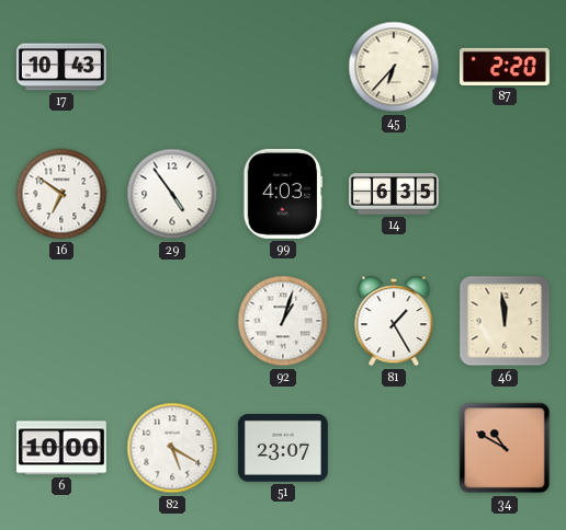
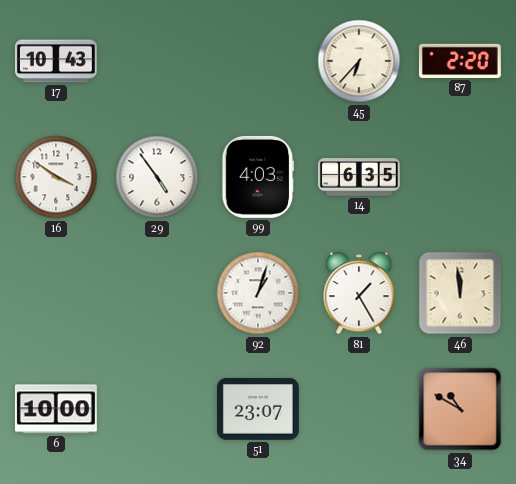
16: 6:51 -> 3:51
82: 5:20 -> none
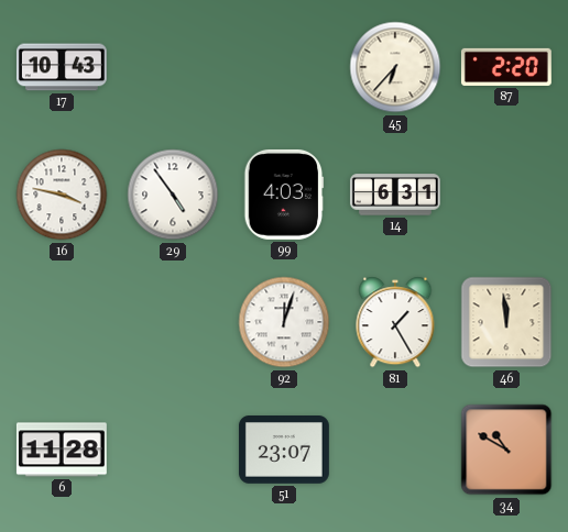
16: 3:51 -> 3:47
14: 6:35 -> 6:31
92: 1:03 -> 12:03
6: 10:00 -> 11:28
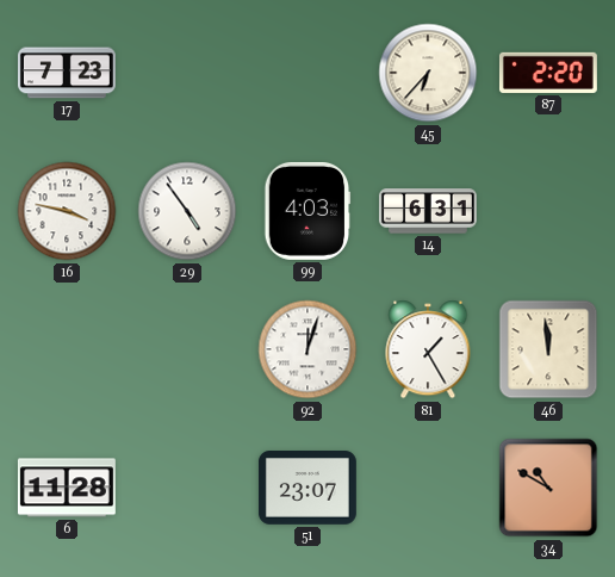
17: 10:43 -> 7:23
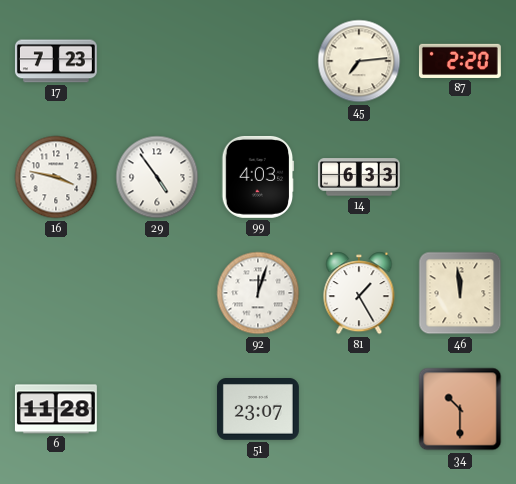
45: 6:37 -> 7:14
14: 6:31 -> 6:33
34: 10:50 -> 10:30
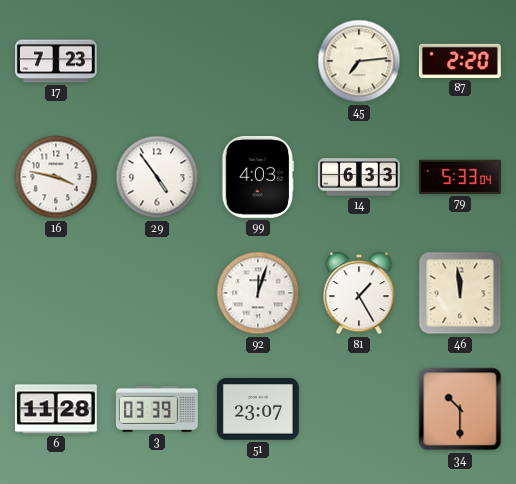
79: none -> 5:33
3: none -> 03:39
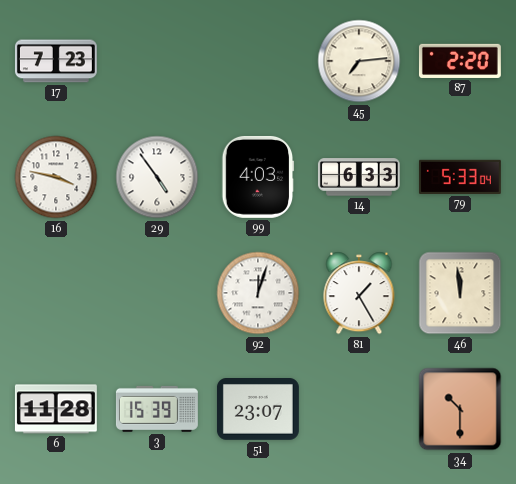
3: 03:39 -> 15:39
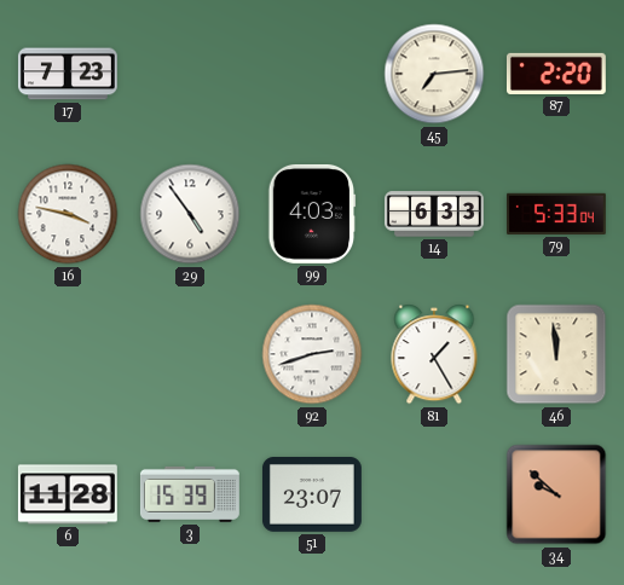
92: 12:03 -> 2:42
34: 10:30 -> 9:52
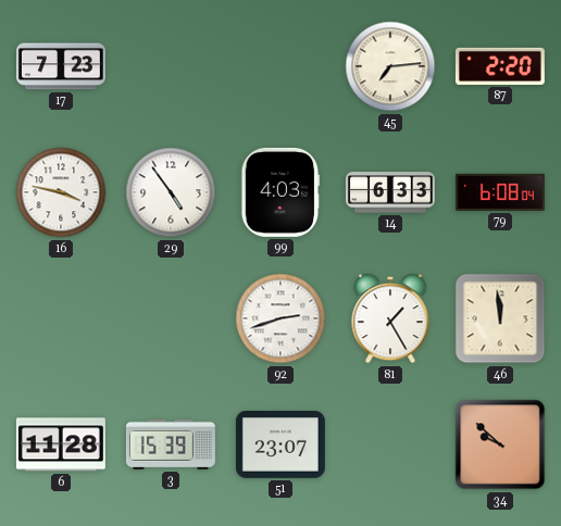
79: 5:33 -> 6:08
